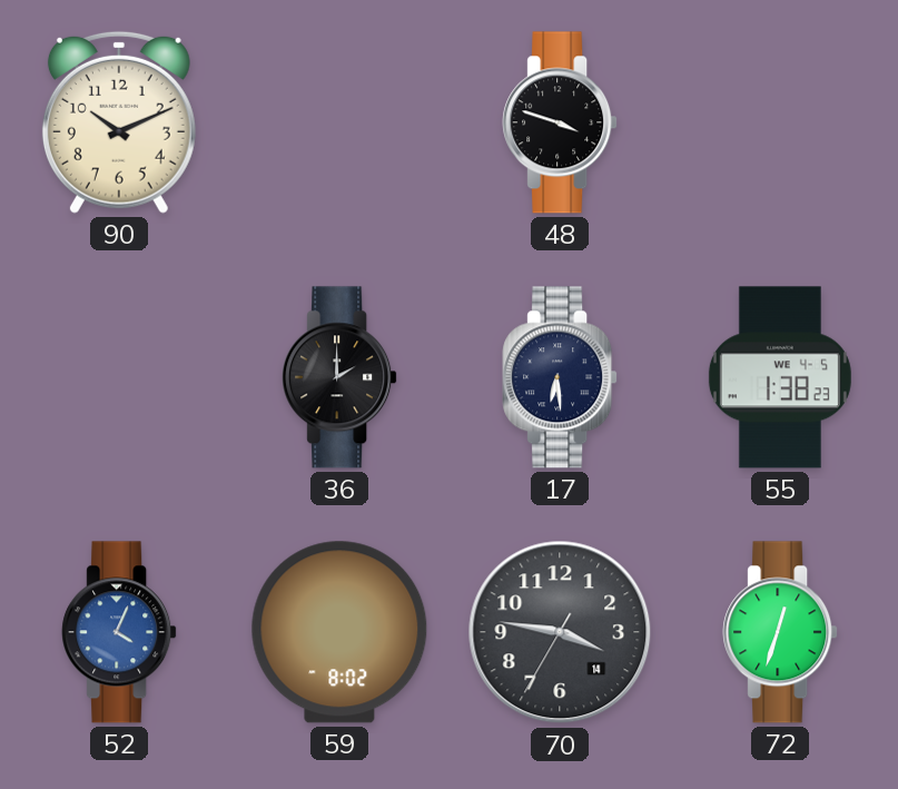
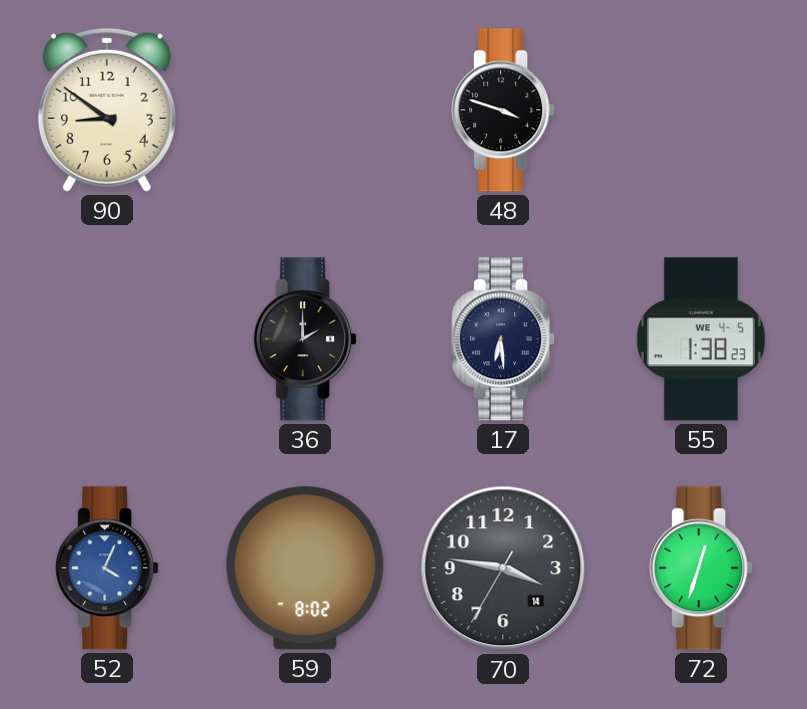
90: 10:11 -> 8:51
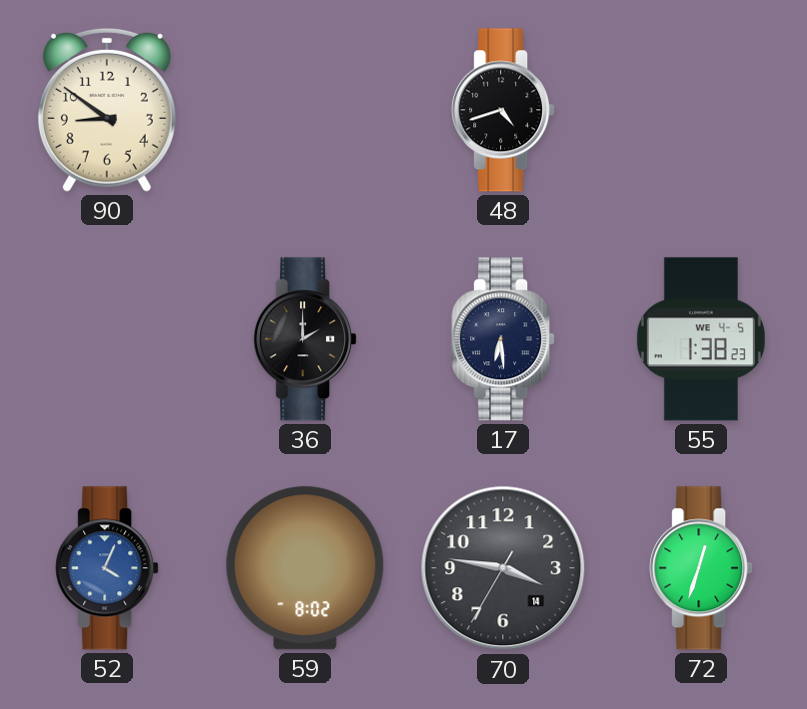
48: 3:48 -> 4:42
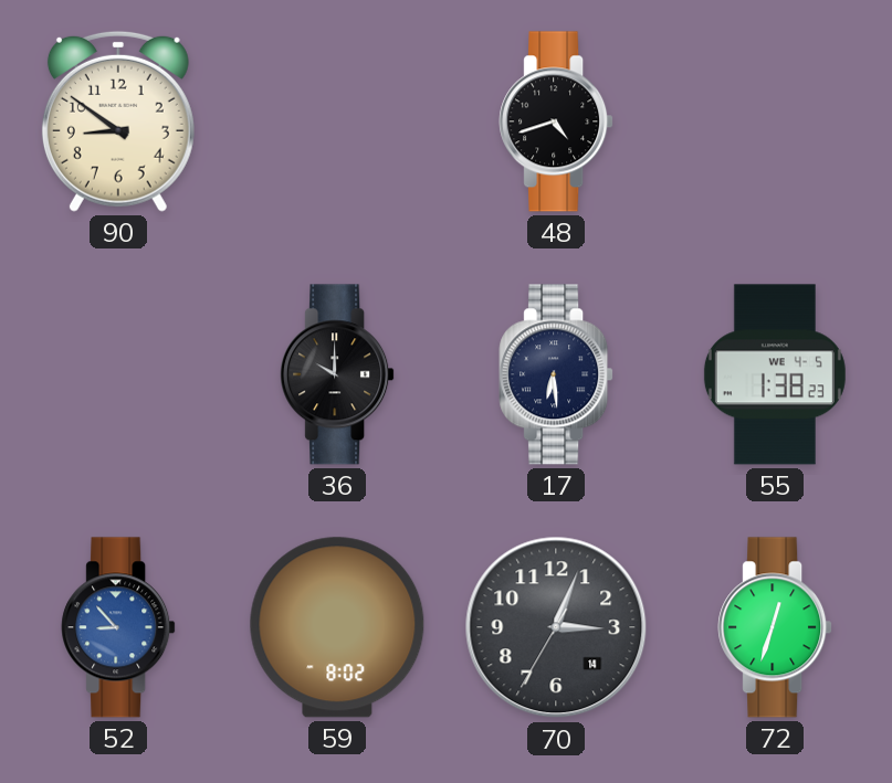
36: 2:00 -> 10:00
52: 4:04 -> 8:53
70: 3:46 -> 3:03
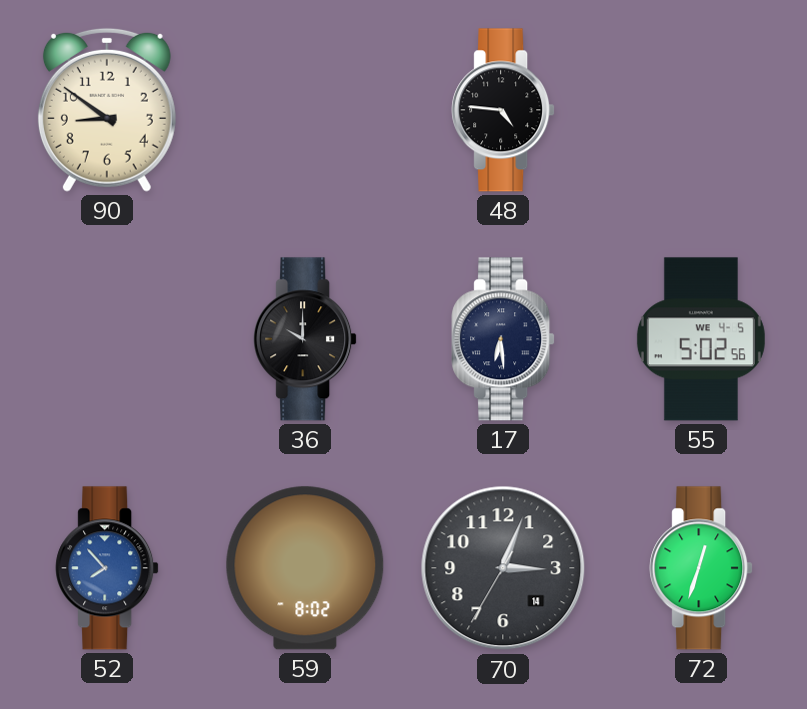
48: 4:42 -> 4:46
55: 1:38 -> 5:02
52: 8:53 -> 7:53
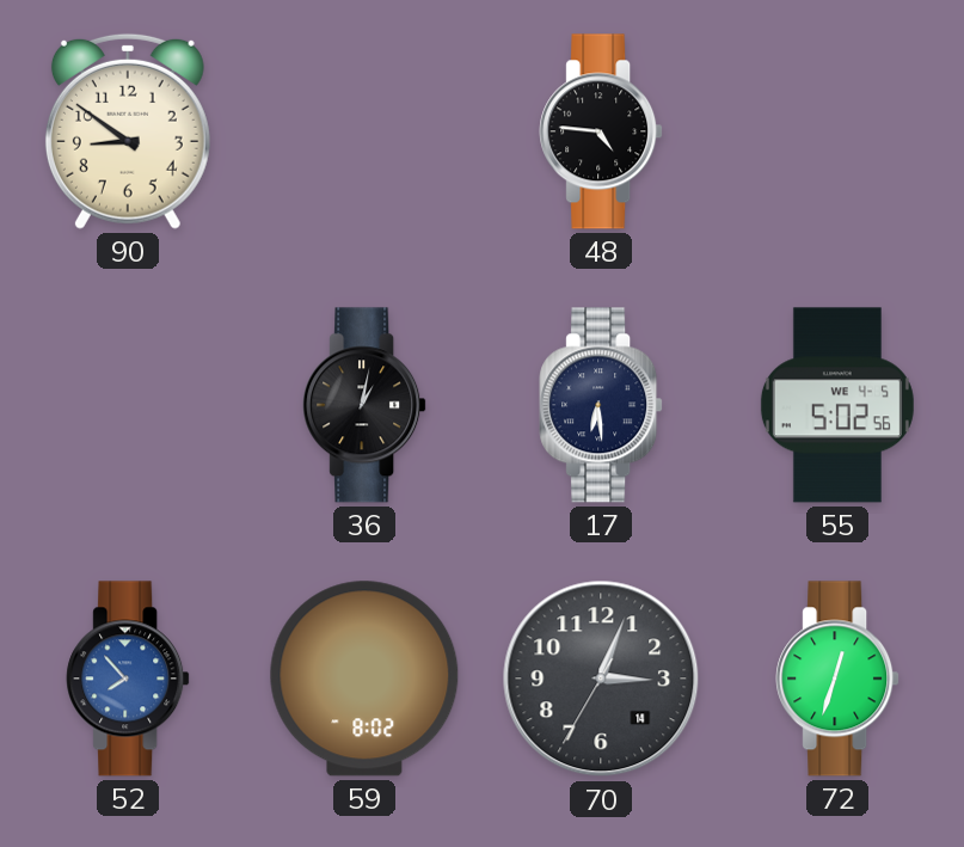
36: 10:00 -> 1:02
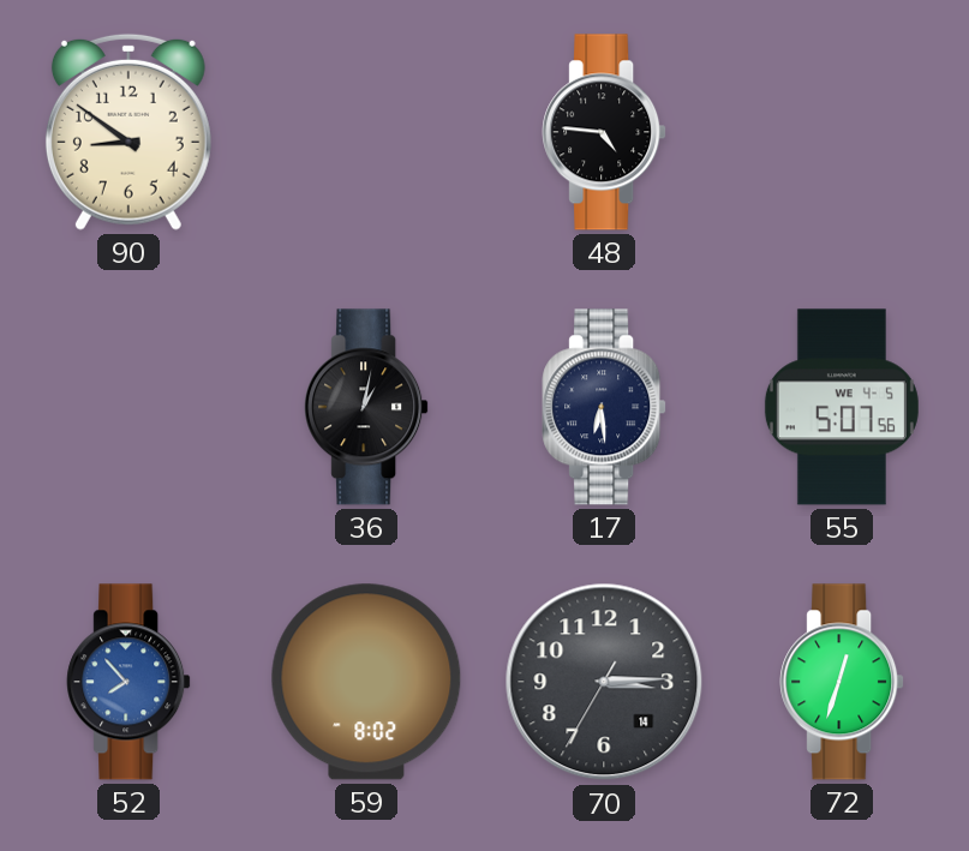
55: 5:02 -> 5:07
70: 3:03 -> 3:14
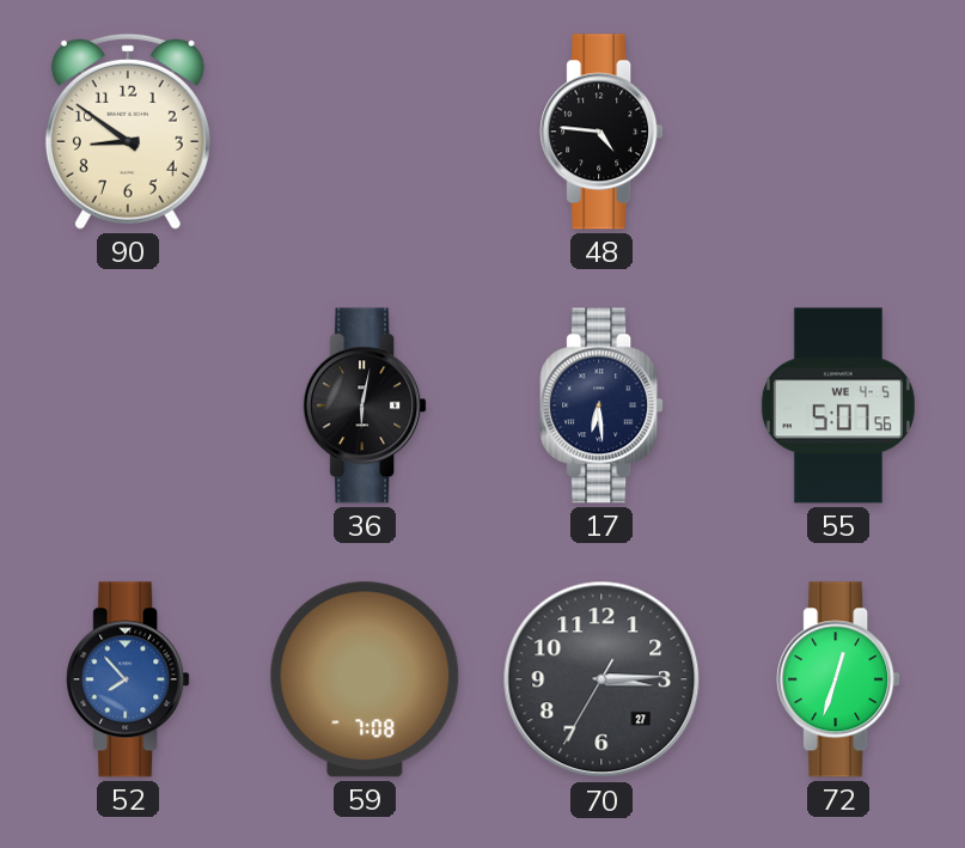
36: 1:02 -> 6:02
59: 8:02 -> 7:08
70 date: 14 -> 27
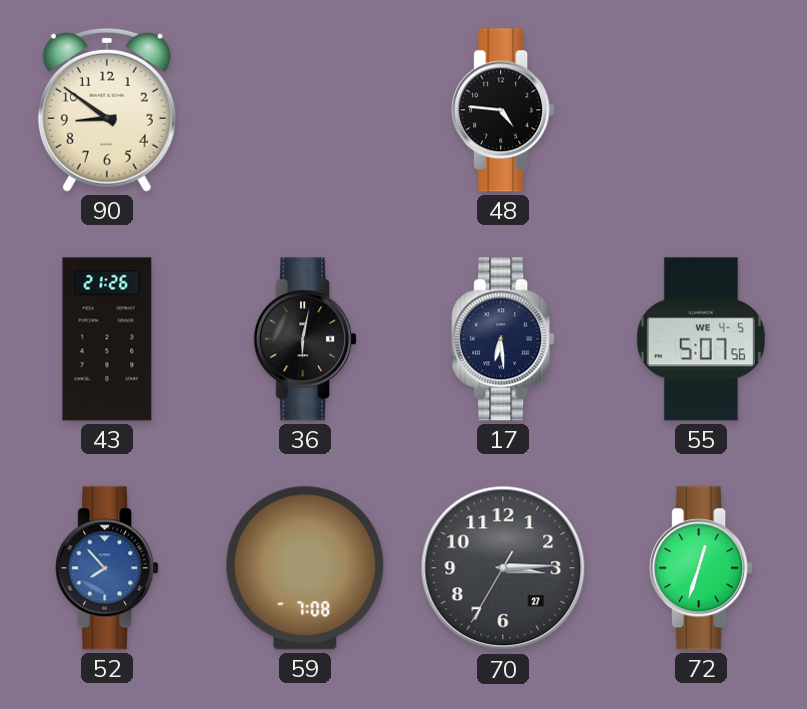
43: none -> 21:26
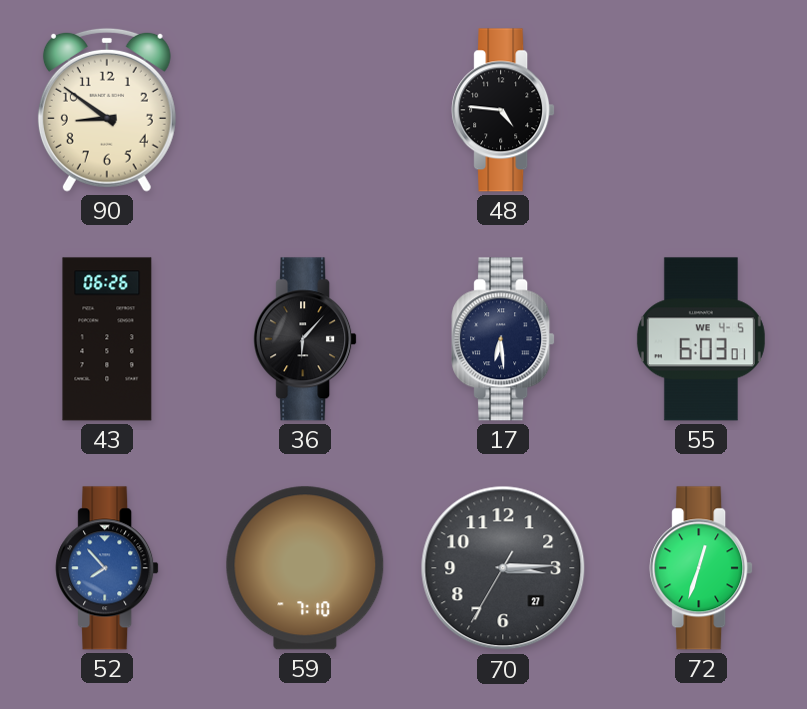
43: 21:26 -> 06:26
36: 6:02 -> 6:07
55: 5:07 -> 6:03
59: 7:08 -> 7:10
